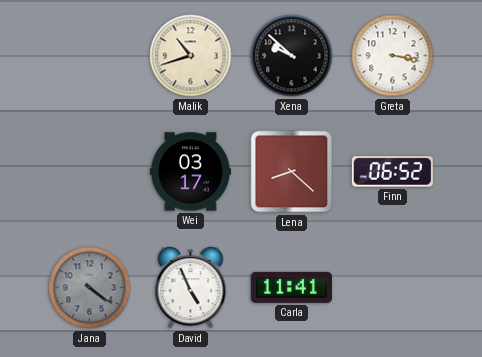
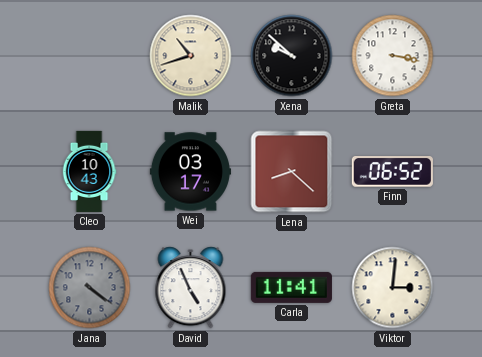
Cleo: none -> 10:43
Viktor: none -> 3:01
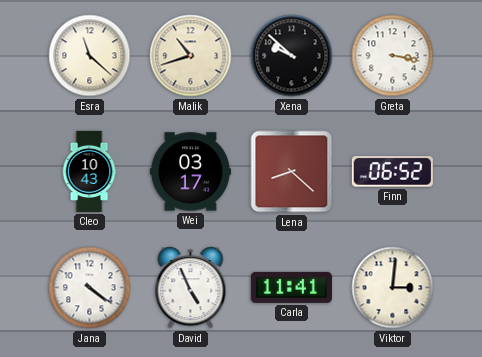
Esra: none -> 11:22
Jana dial: grey -> white
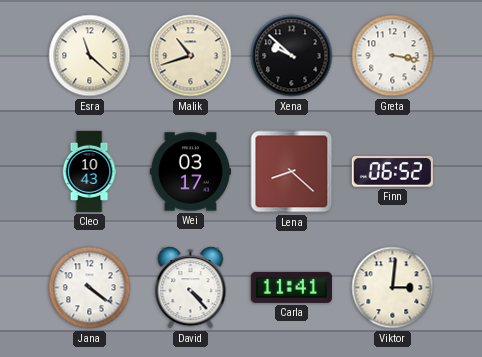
David: 4:56 -> 4:23
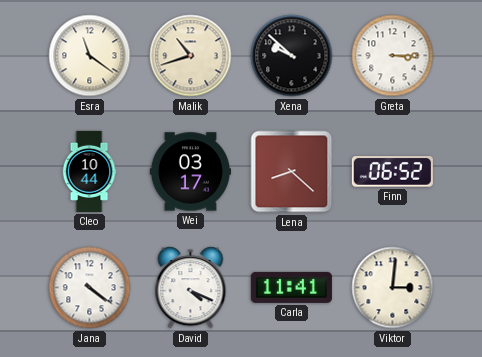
Esra: 11:22 -> 11:21
Greta: 3:17 -> 3:15
Cleo: 10:43 -> 10:44
David: 4:23 -> 4:19
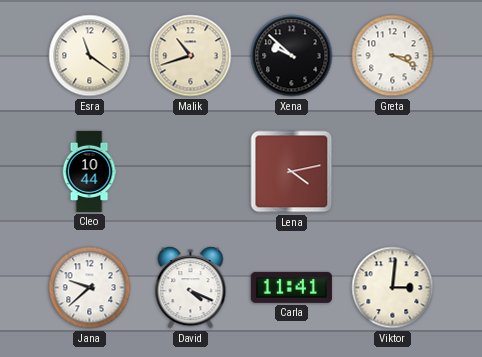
Greta: 3:15 -> 3:19
Wei: 03:17 -> none
Lena: 8:22 -> 4:13
Finn: 06:52 -> none
Jana: 4:21 -> 9:38
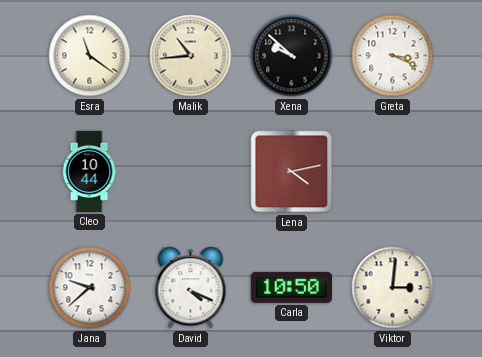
Malik: 10:42 -> 10:44
Carla: 11:41 -> 10:50
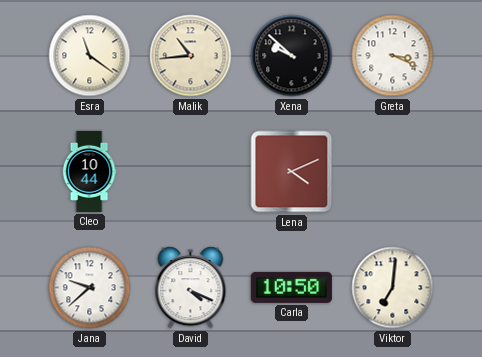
Lena: 4:13 -> 4:11
Viktor: 3:01 -> 7:01
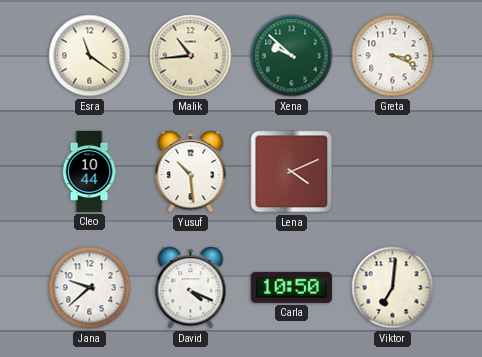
Xena dial: black -> green
Yusuf: none -> 10:29
